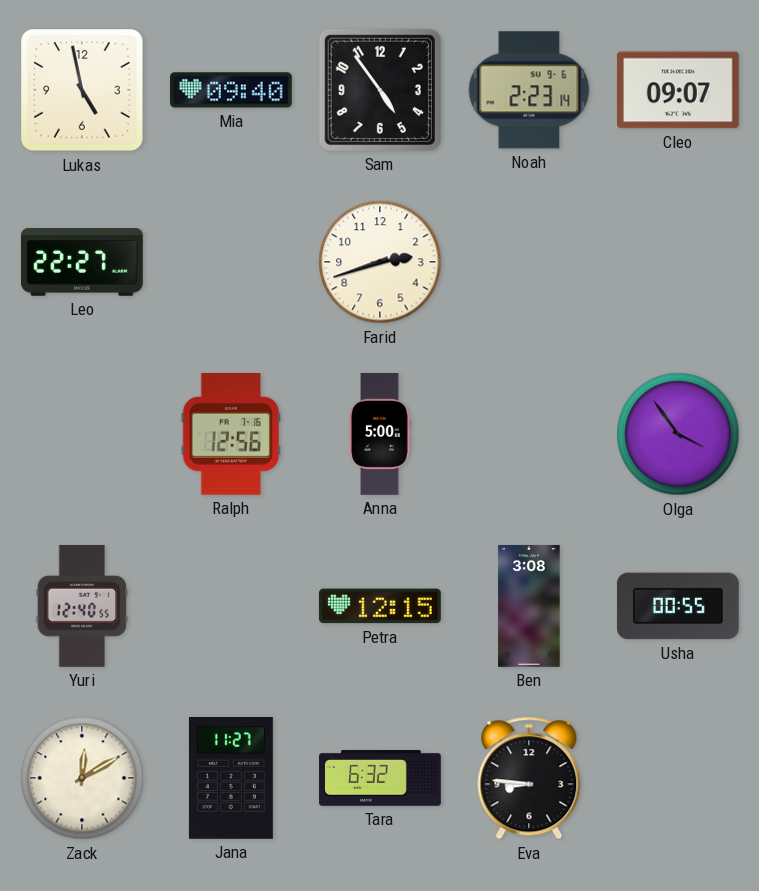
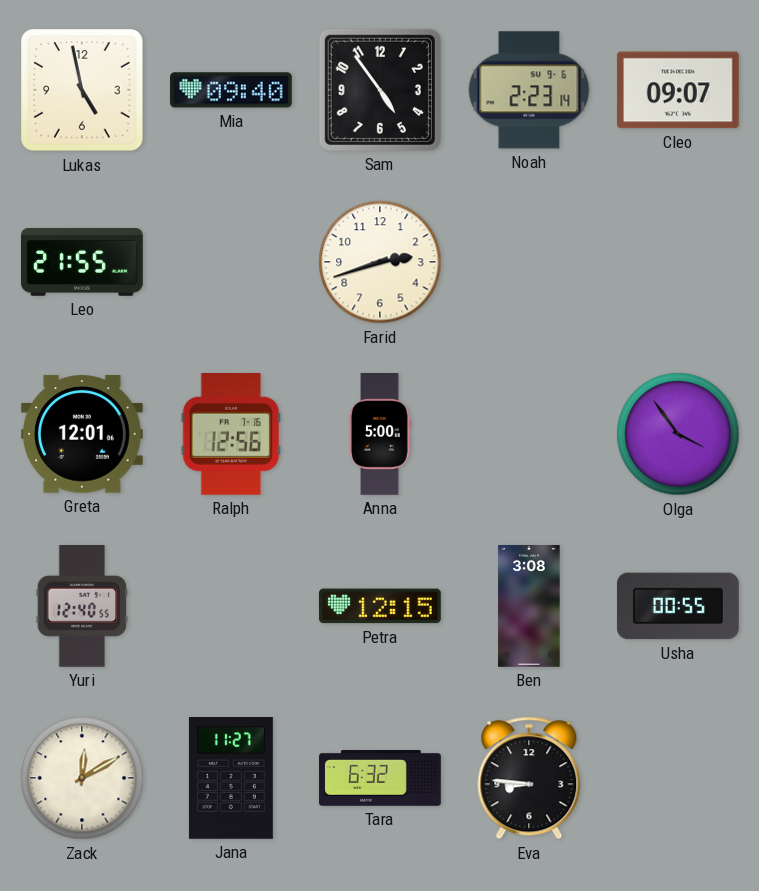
Leo: 22:27 -> 21:55
Greta: none -> 12:01
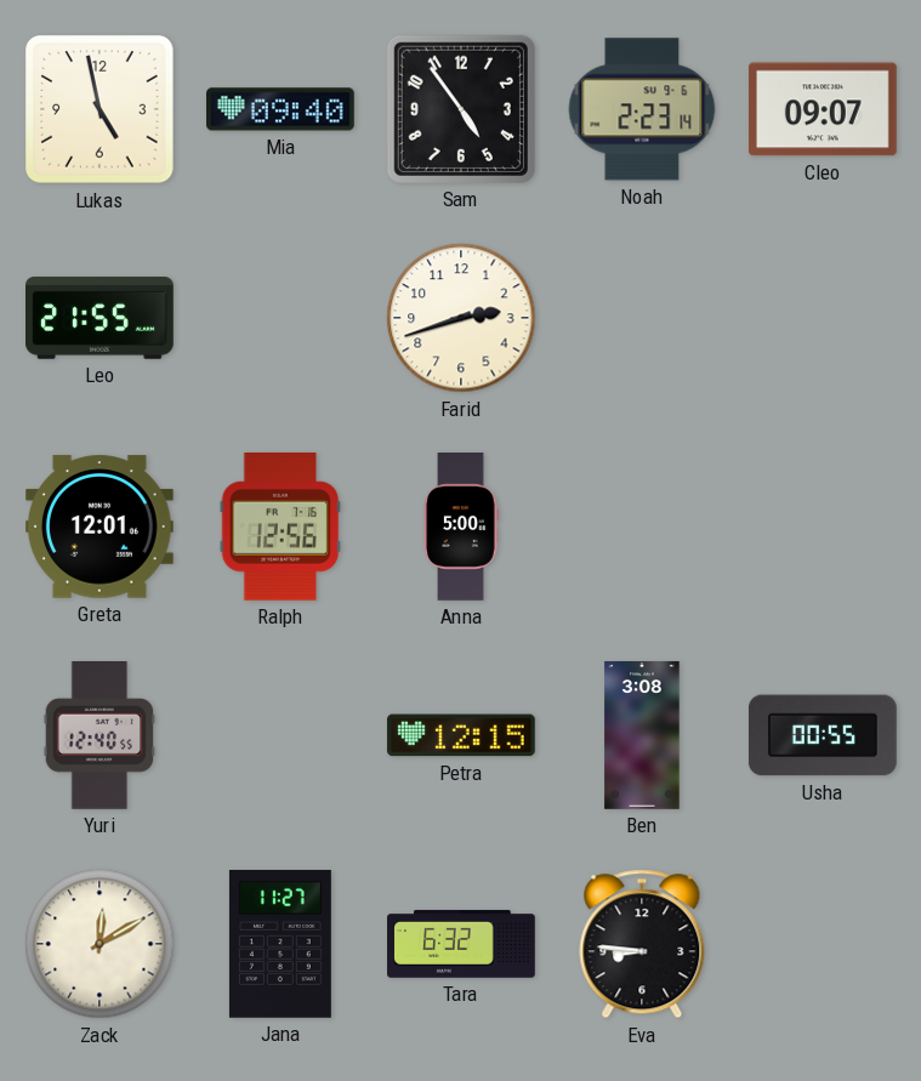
Olga: 3:54 -> none
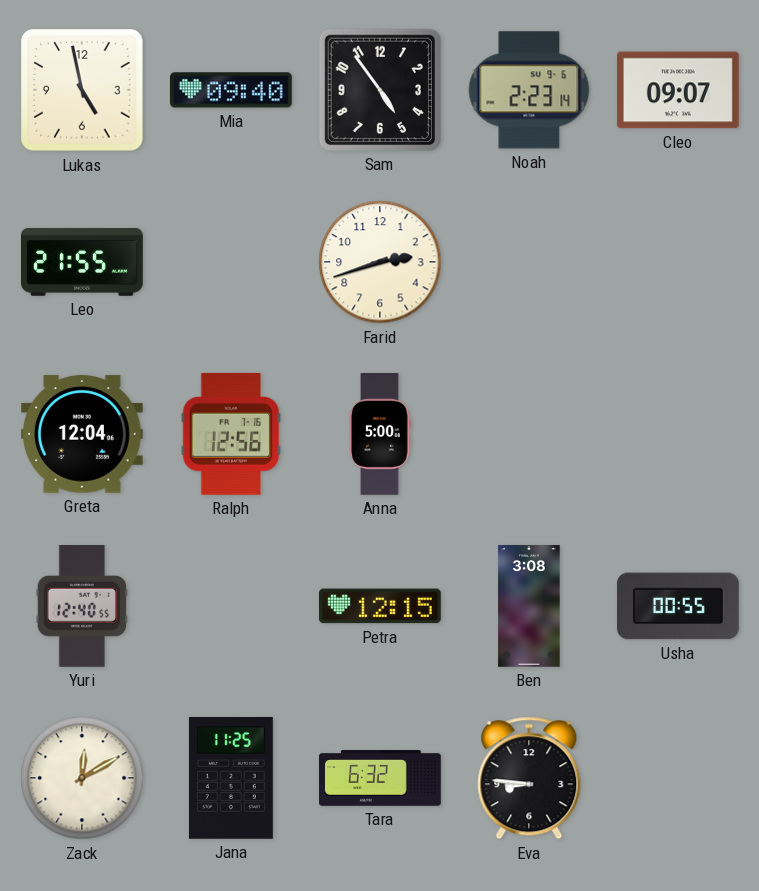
Greta: 12:01 -> 12:04
Jana: 11:27 -> 11:25
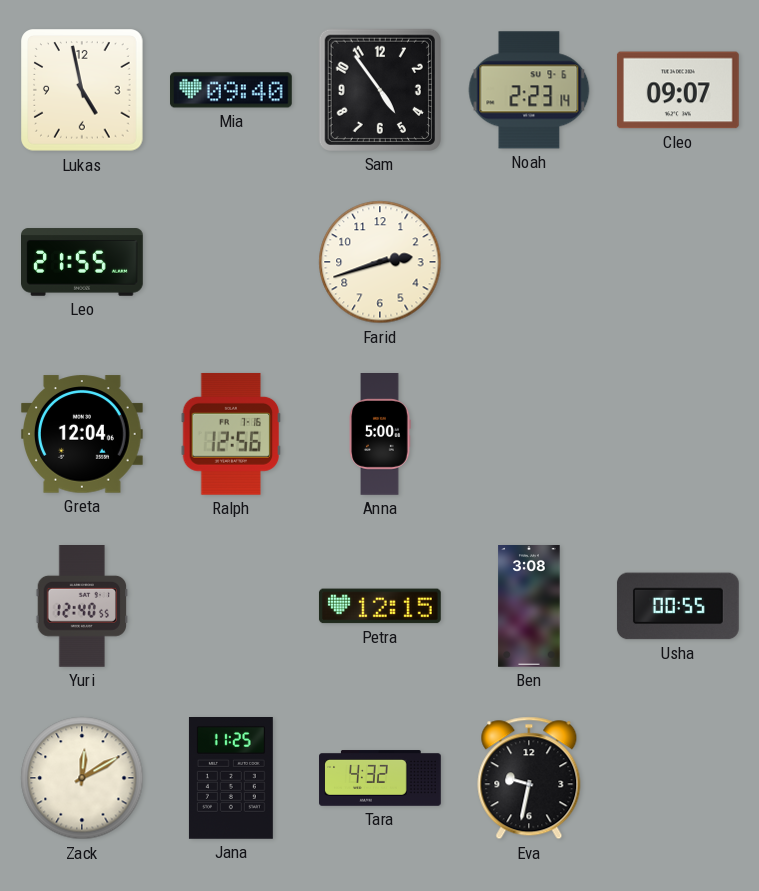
Tara: 6:32 -> 4:32
Eva: 8:46 -> 9:32
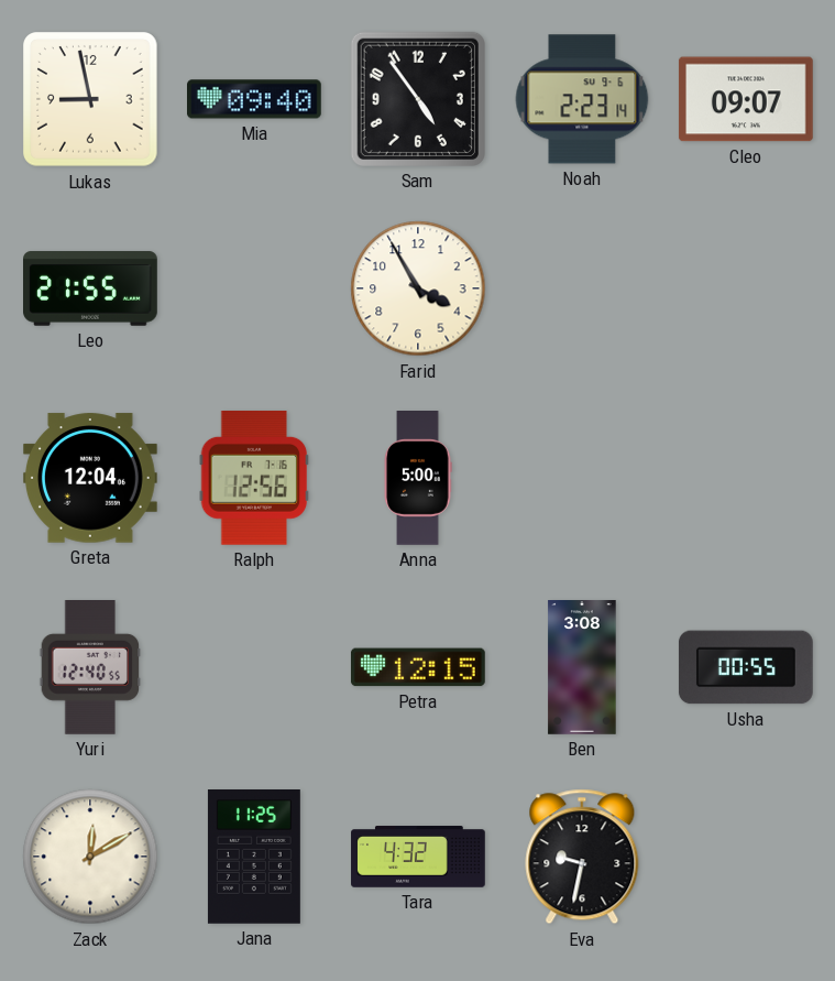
Lukas: 4:58 -> 8:58
Farid: 2:42 -> 3:55
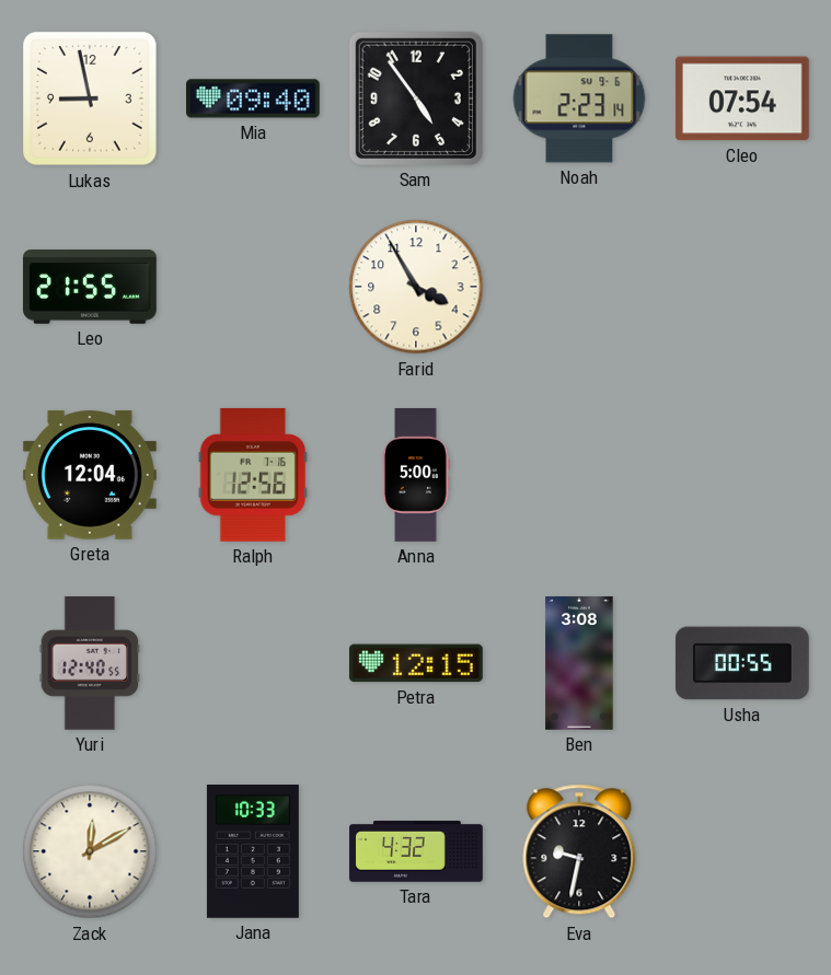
Cleo: 09:07 -> 07:54
Jana: 11:25 -> 10:33
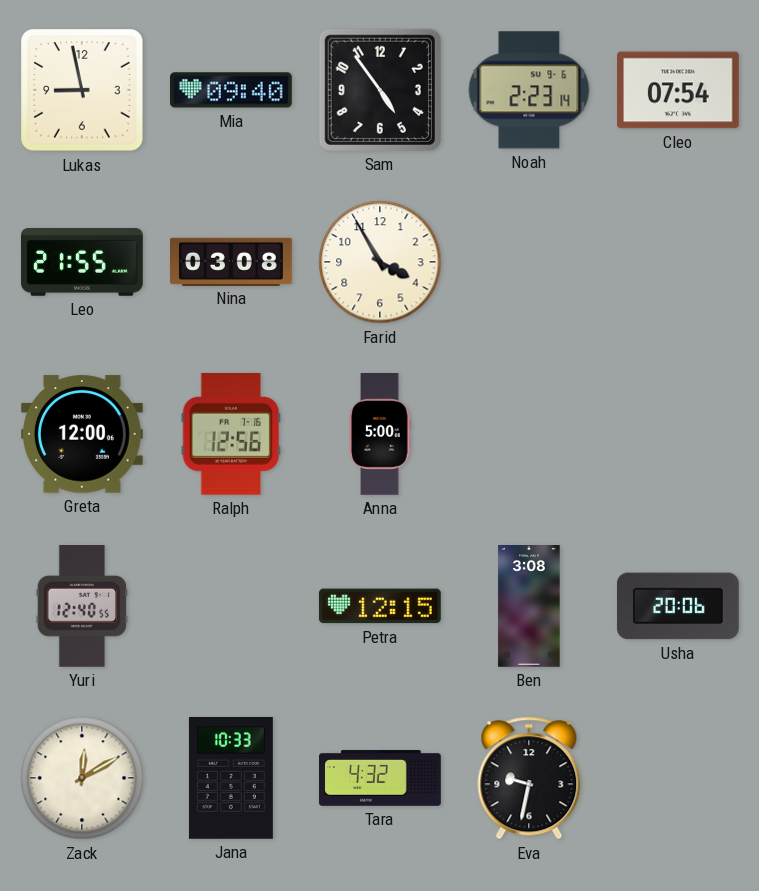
Nina: none -> 03:08
Greta: 12:04 -> 12:00
Usha: 00:55 -> 20:06
